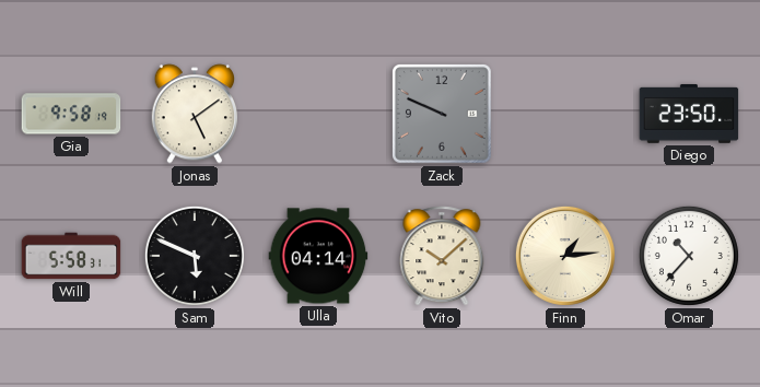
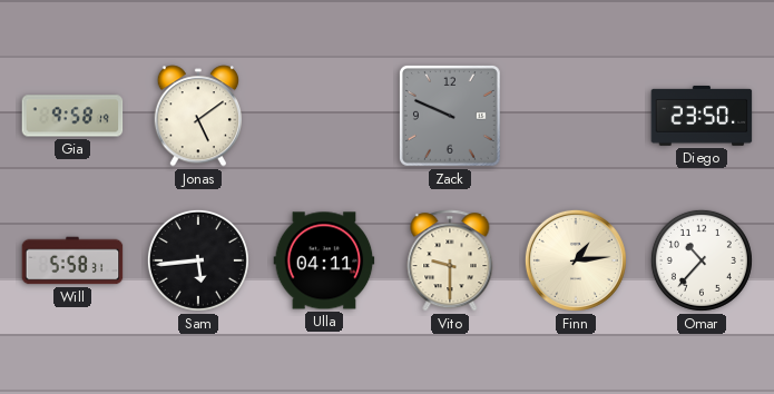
Sam: 5:49 -> 5:44
Ulla: 04:14 -> 04:11
Vito: 10:08 -> 9:30
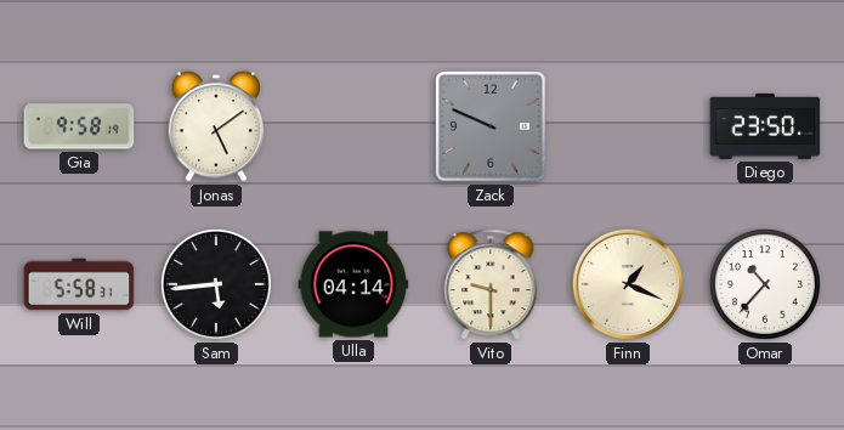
Ulla: 04:11 -> 04:14
Finn: 1:14 -> 1:19
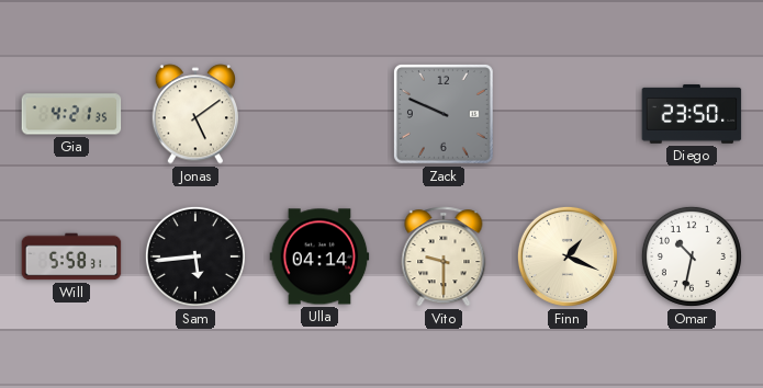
Gia: 9:58 -> 4:21
Omar: 10:37 -> 10:32
